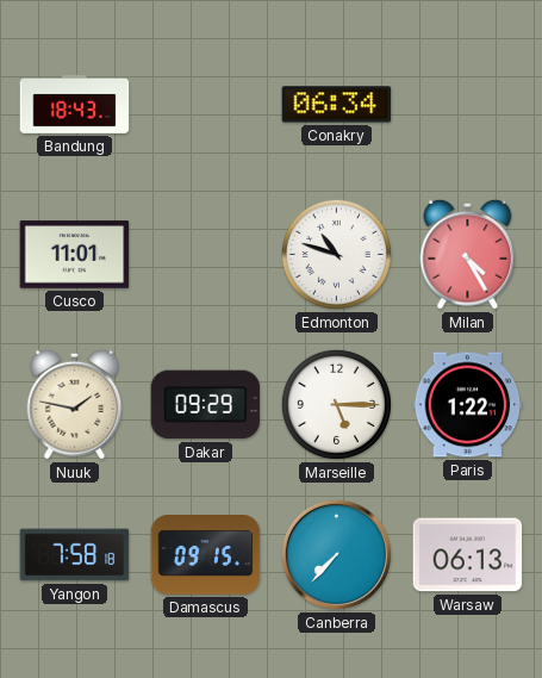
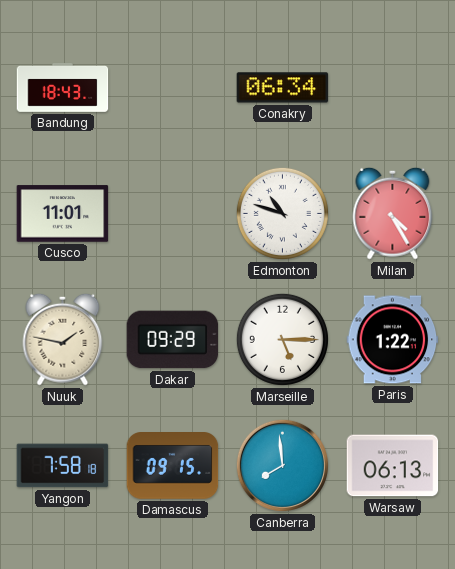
Canberra: 7:37 -> 7:59
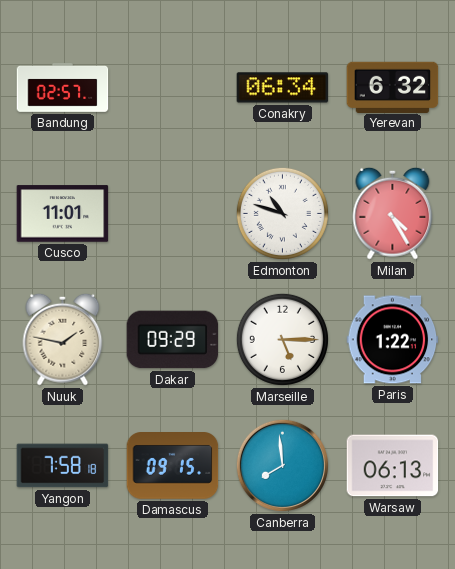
Bandung: 18:43 -> 02:57
Yerevan: none -> 6:32
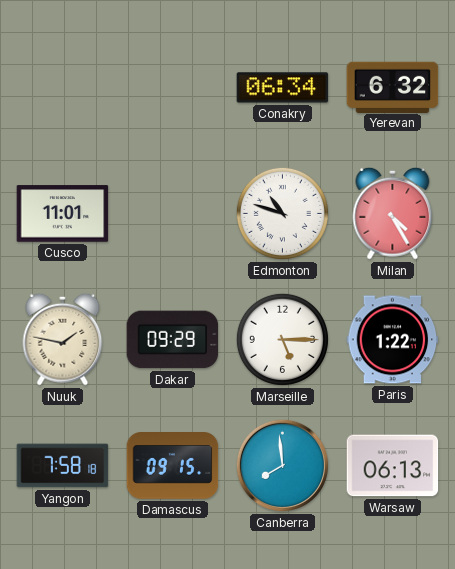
Bandung: 02:57 -> none
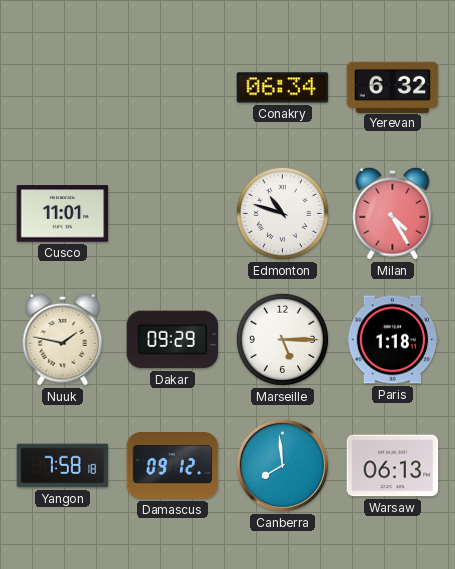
Paris: 1:22 -> 1:18
Damascus: 09:15 -> 09:12
